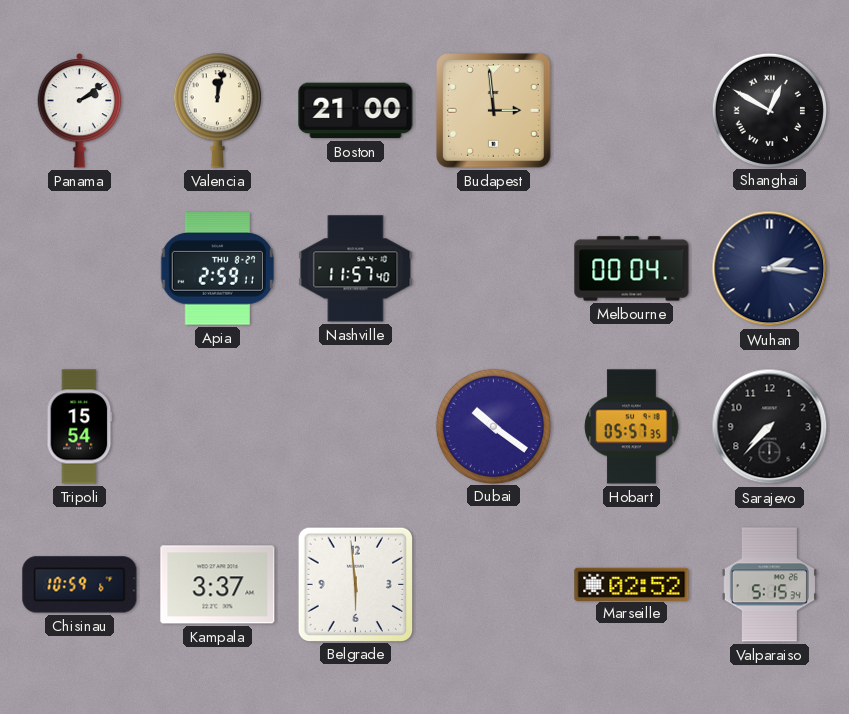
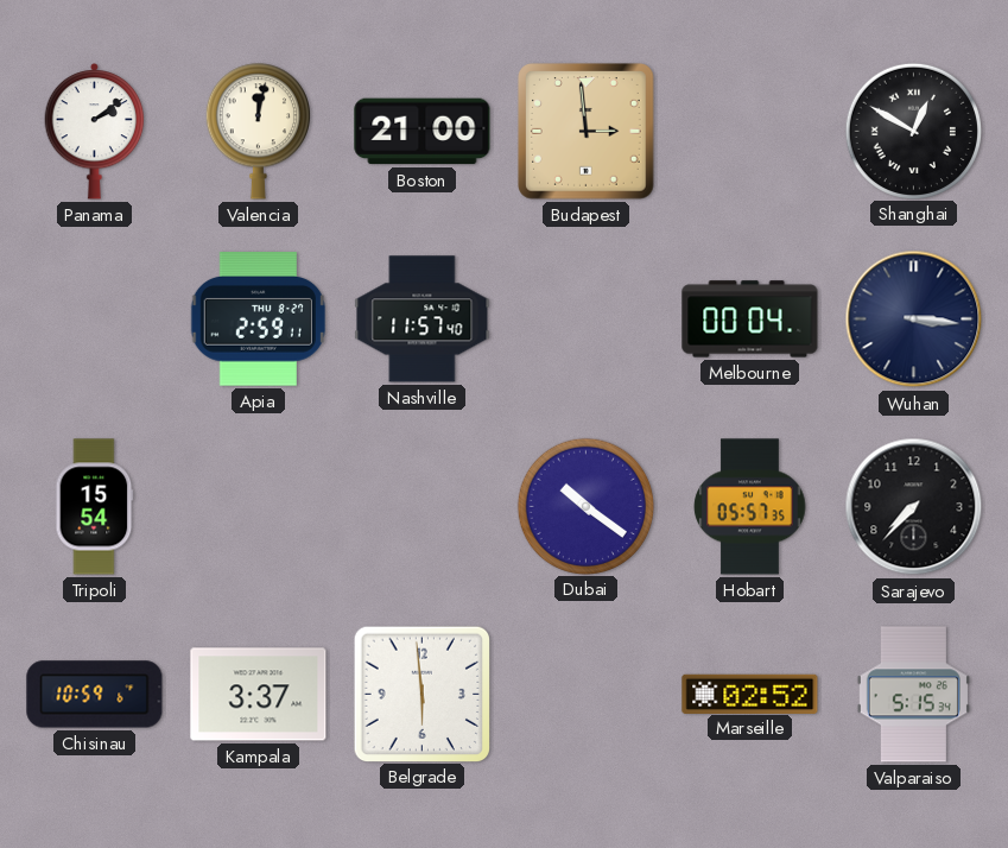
Wuhan: 2:16 -> 3:16
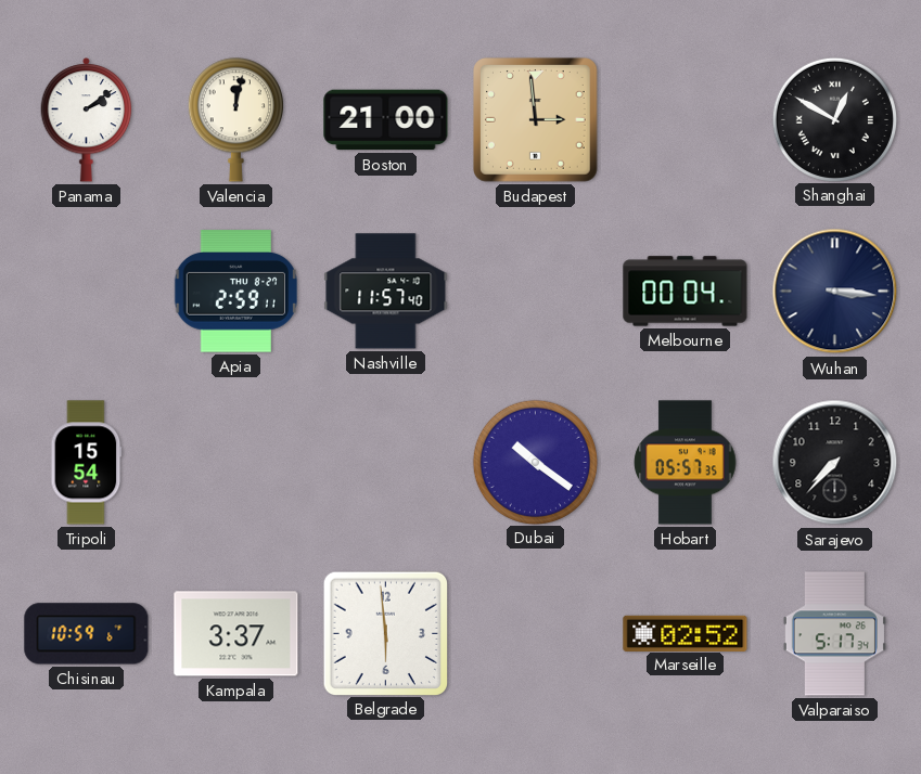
Valparaiso: 5:15 -> 5:17
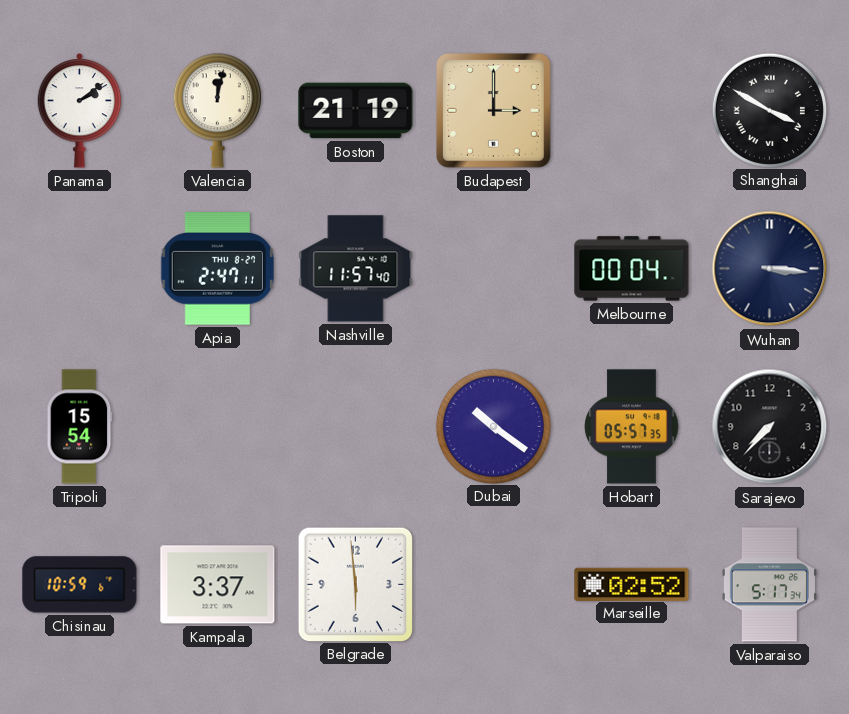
Boston: 21:00 -> 21:19
Budapest: 2:59 -> 3:00
Shanghai: 12:50 -> 3:50
Apia: 2:59 -> 2:47
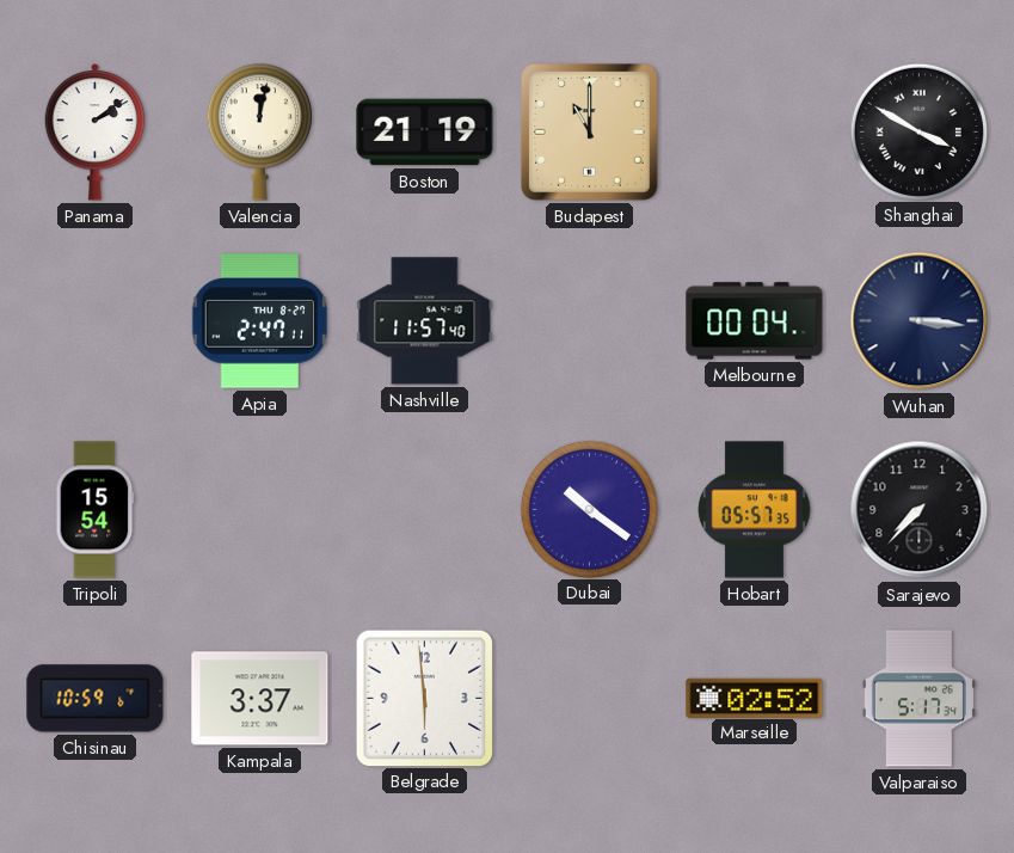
Budapest: 3:00 -> 11:00
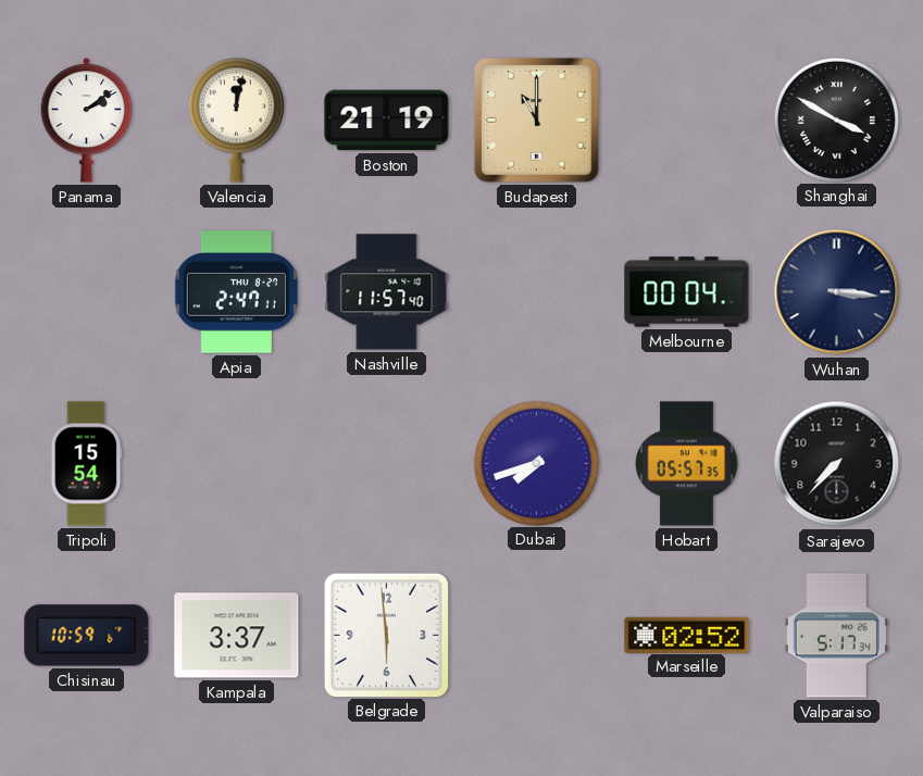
Dubai: 10:21 -> 7:42
